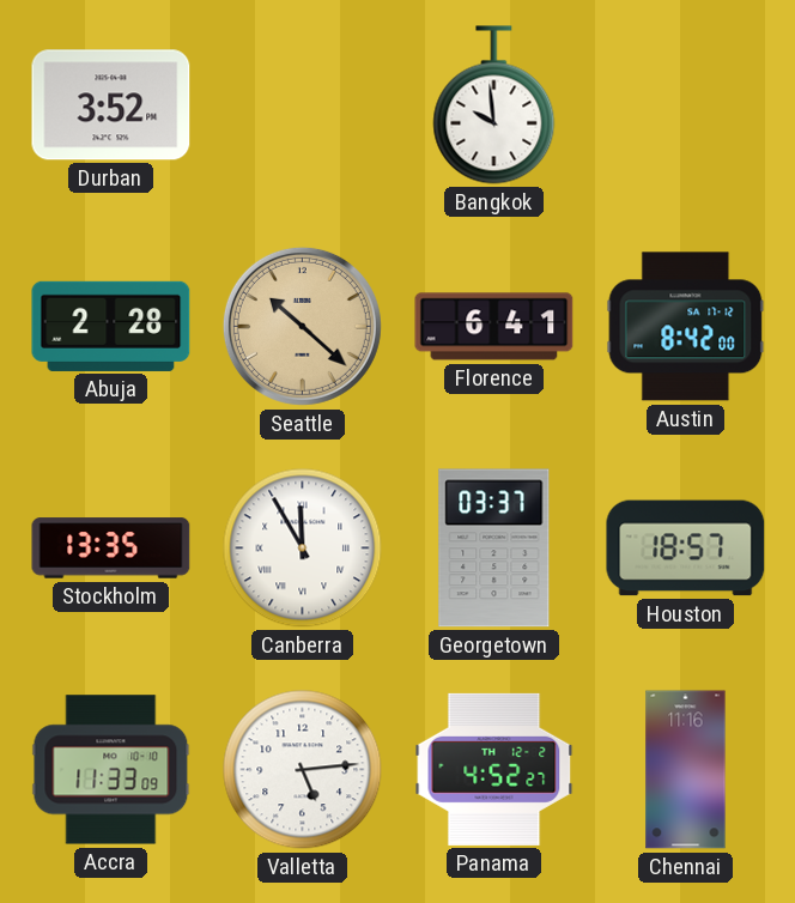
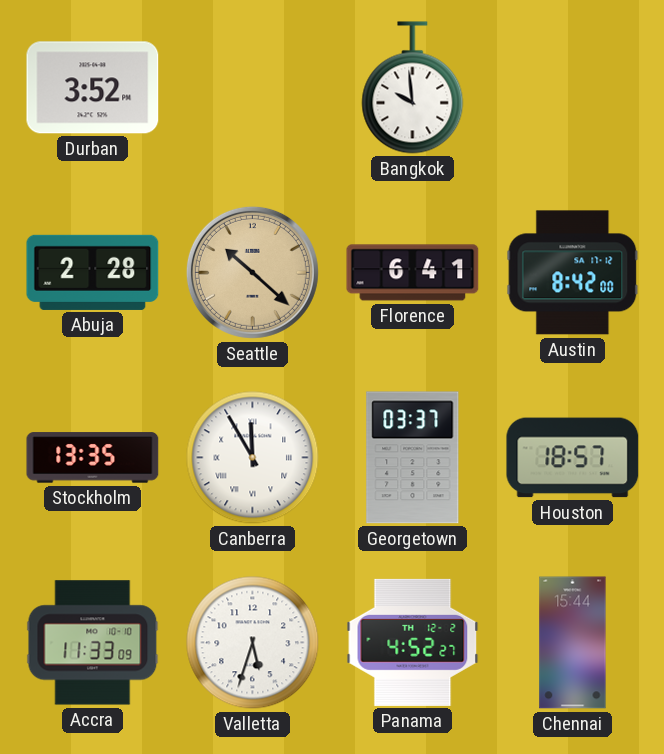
Valletta: 5:14 -> 5:33
Chennai: 11:16 -> 15:44
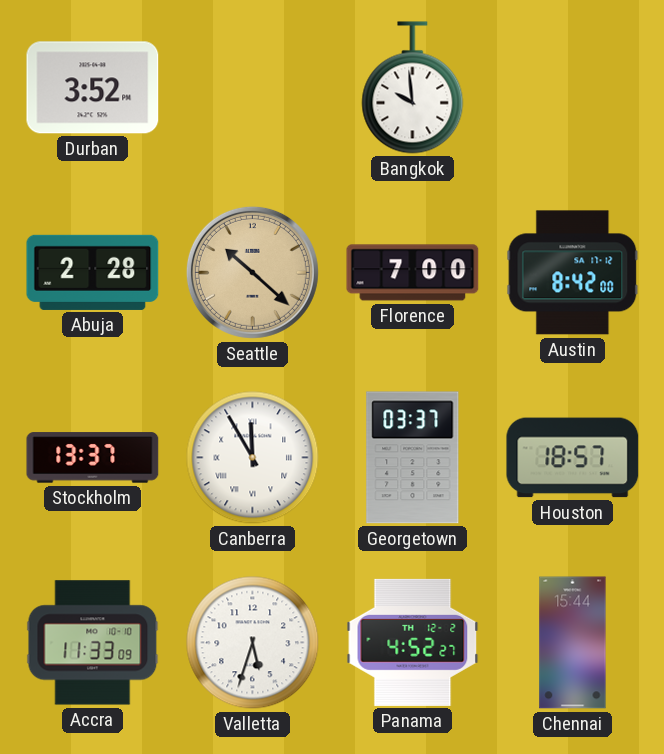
Florence: 6:41 -> 7:00
Stockholm: 13:35 -> 13:37
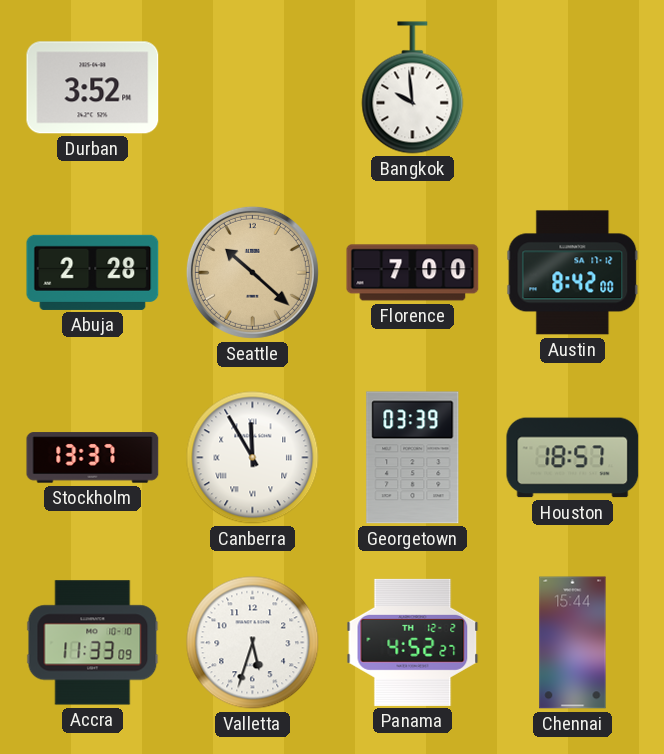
Georgetown: 03:37 -> 03:39
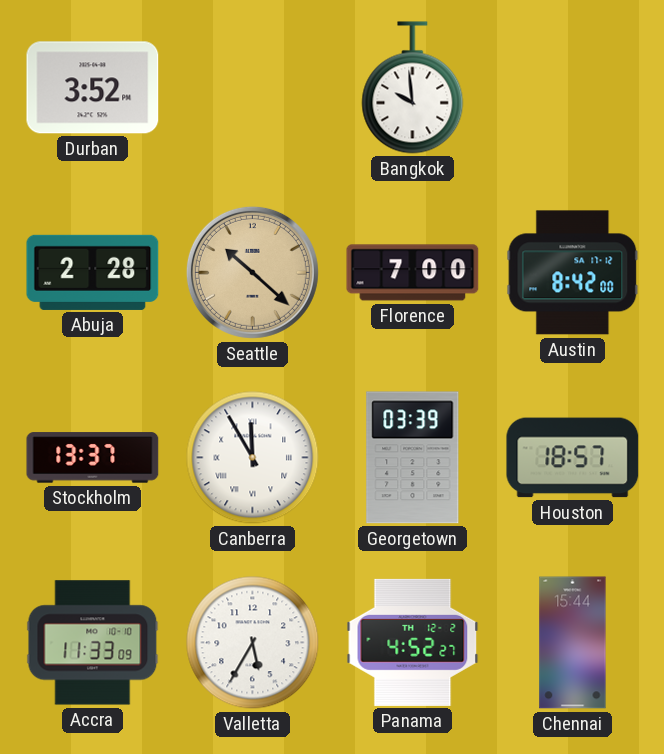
Valletta: 5:33 -> 5:35
